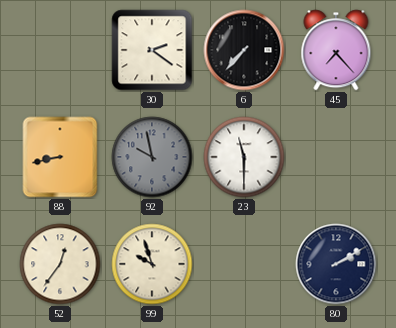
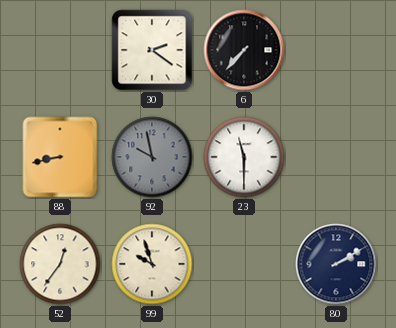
45: 7:23 -> none
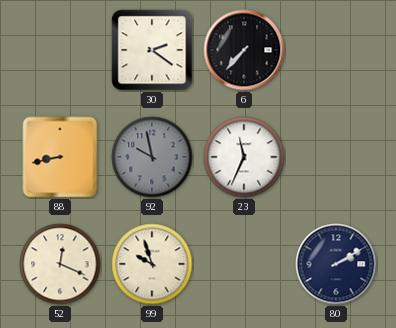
23: 11:30 -> 11:34
52: 12:36 -> 12:19
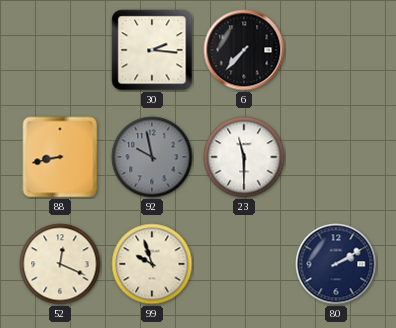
30: 2:21 -> 2:16
23: 11:34 -> 11:30
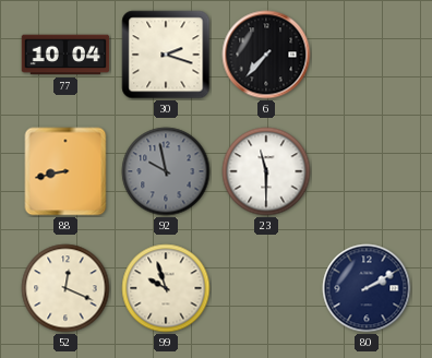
77: none -> 10:04
30: 2:16 -> 2:18
